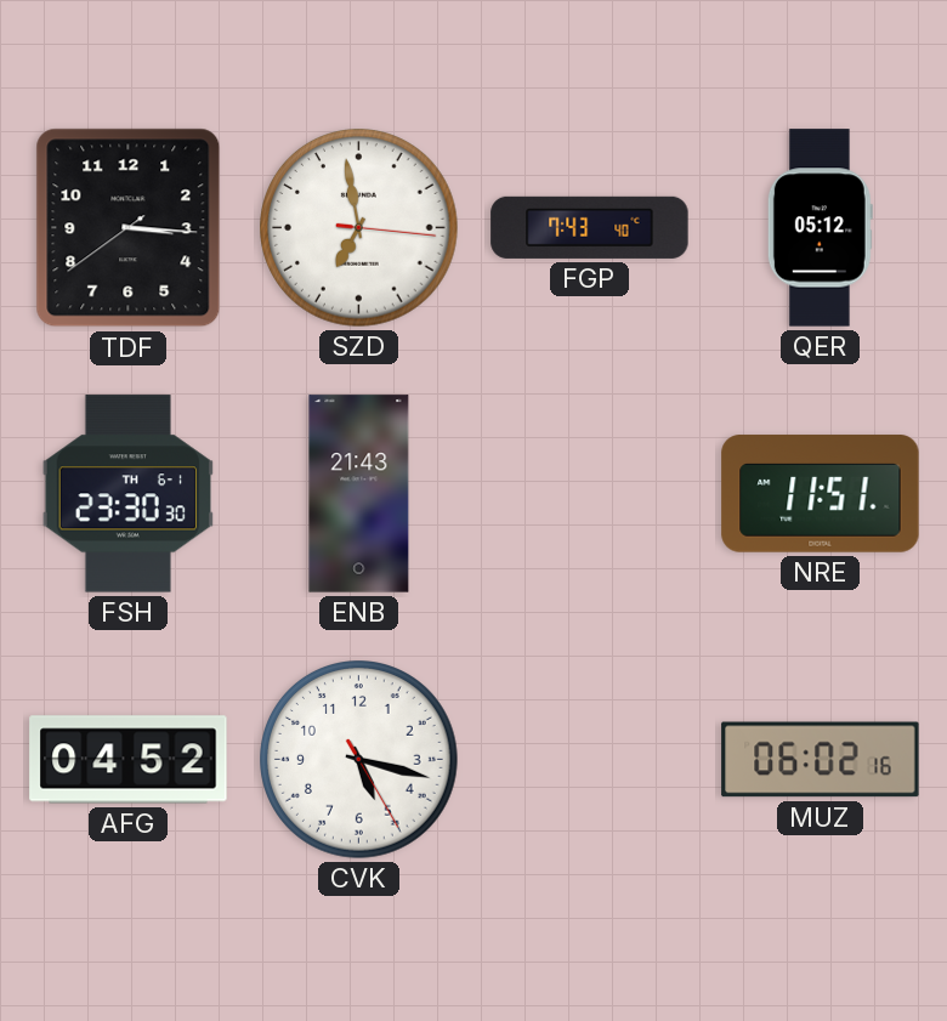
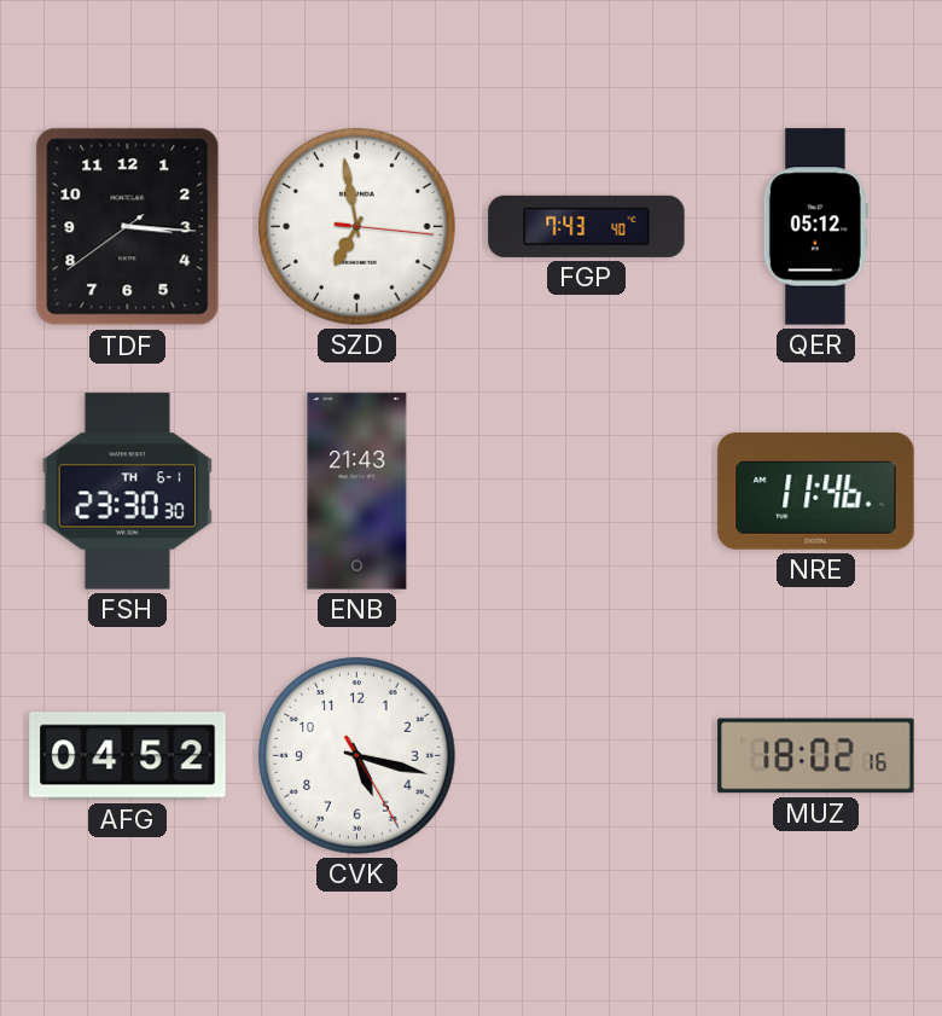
NRE: 11:51 -> 11:46
MUZ: 06:02 -> 18:02
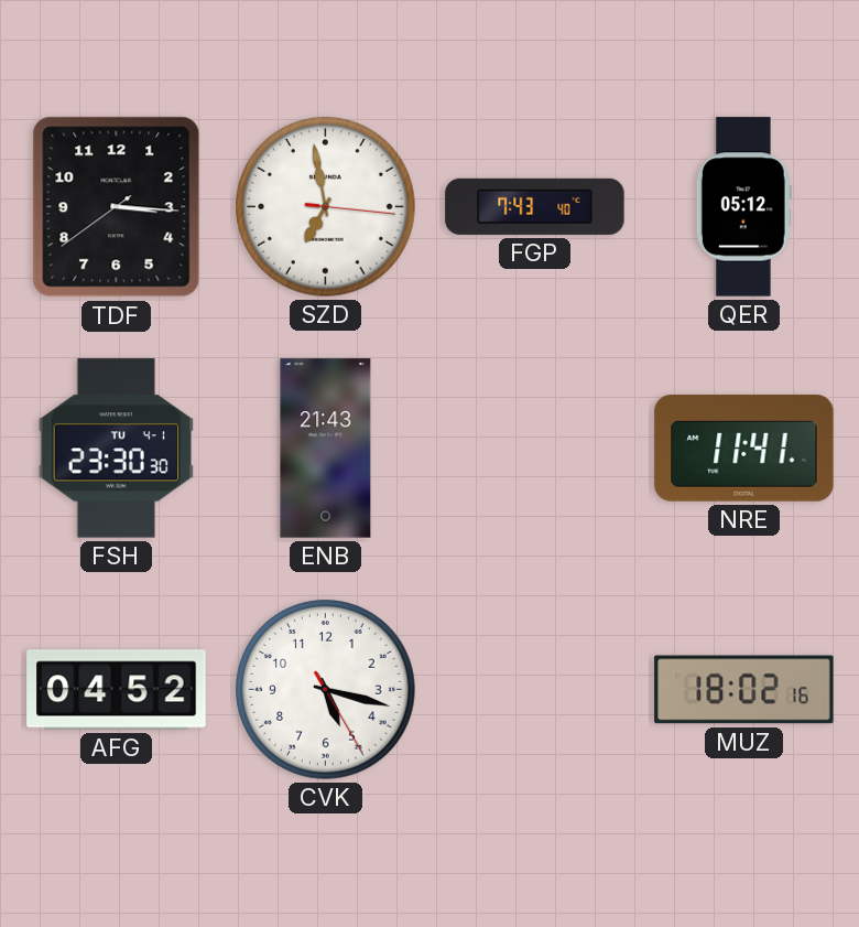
FSH date: TH 6-1 -> TU 4-1
NRE: 11:46 -> 11:41
